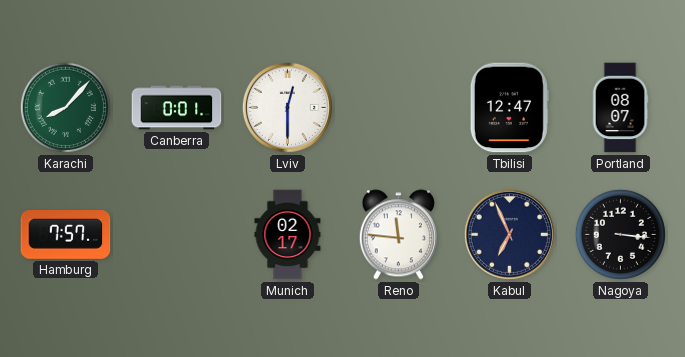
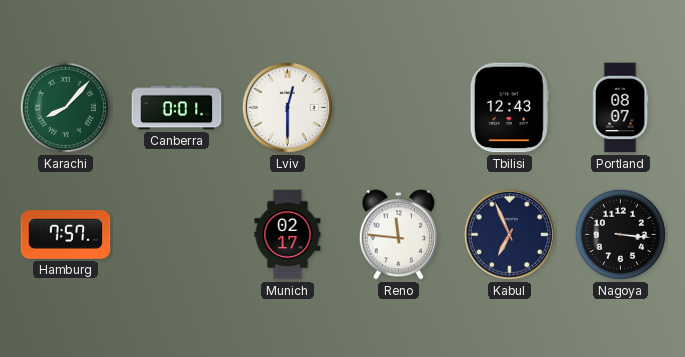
Tbilisi: 12:47 -> 12:43
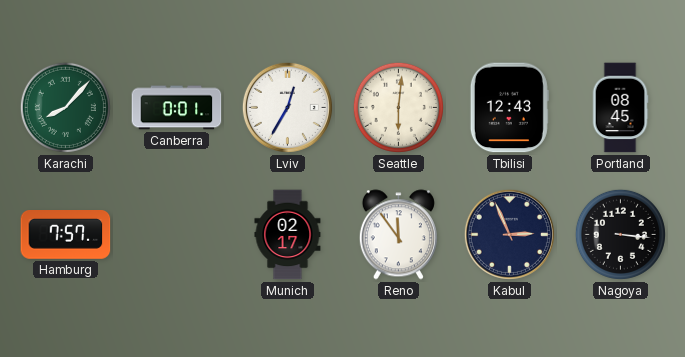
Lviv: 12:30 -> 12:35
Seattle: none -> 6:01
Portland: 08:07 -> 08:45
Reno: 11:46 -> 11:54
Kabul: 6:56 -> 2:56
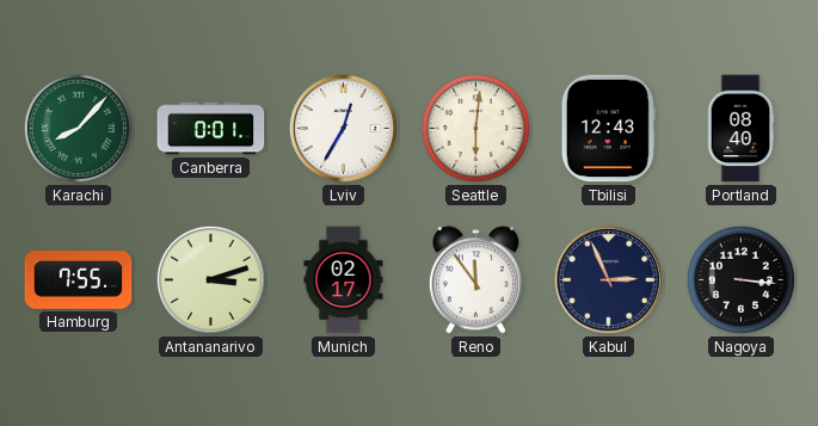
Portland: 08:45 -> 08:40
Hamburg: 7:57 -> 7:55
Antananarivo: none -> 3:12
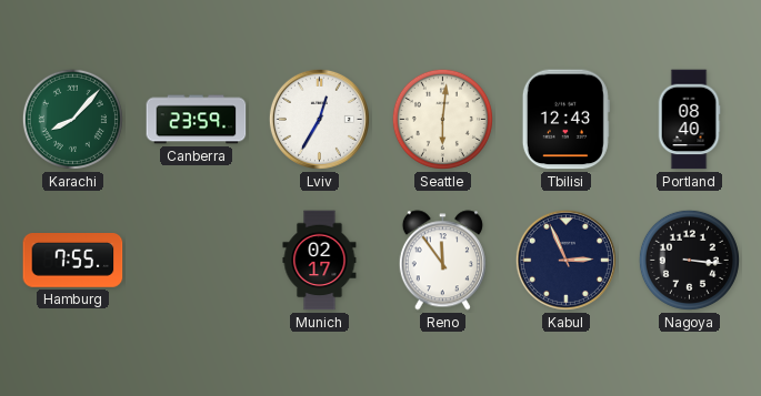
Canberra: 0:01 -> 23:59
Antananarivo: 3:12 -> none
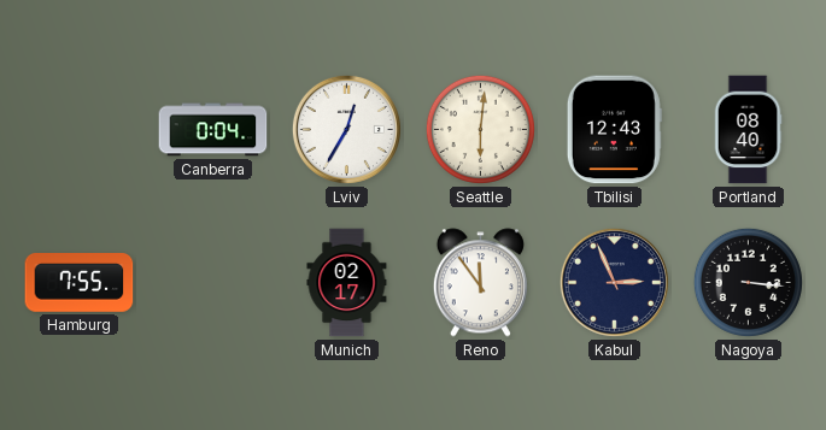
Karachi: 8:07 -> none
Canberra: 23:59 -> 0:04
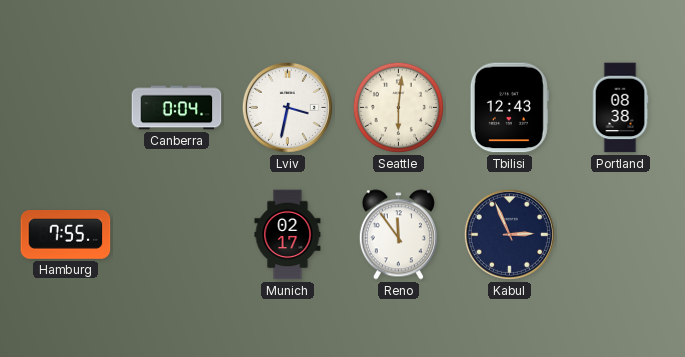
Lviv: 12:35 -> 3:32
Portland: 08:40 -> 08:38
Nagoya: 3:16 -> none
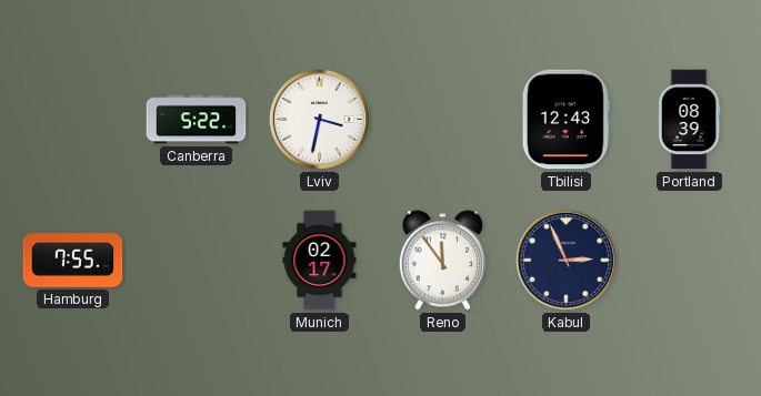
Canberra: 0:04 -> 5:22
Seattle: 6:01 -> none
Portland: 08:38 -> 08:39
